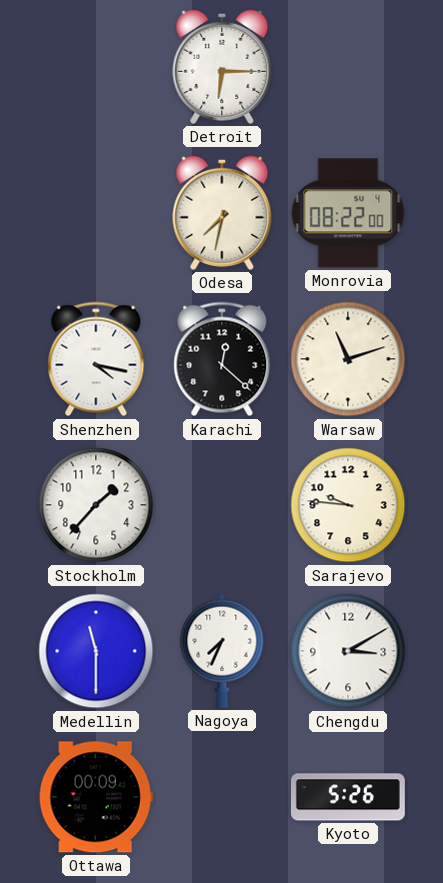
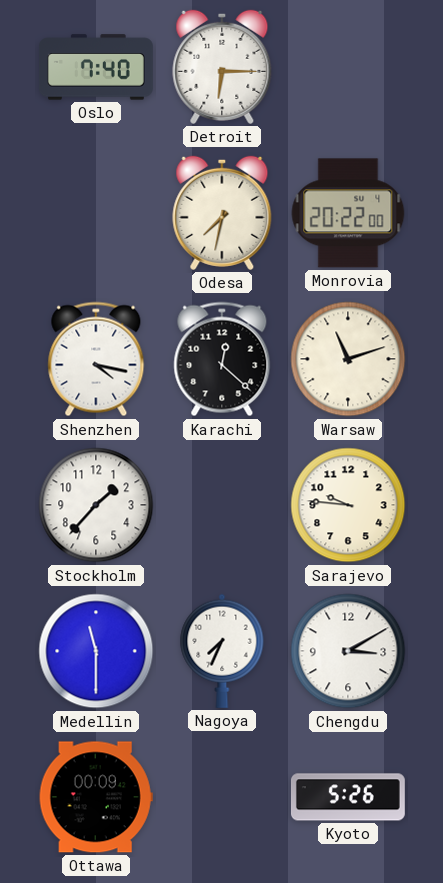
Oslo: none -> 7:40
Monrovia: 08:22 -> 20:22
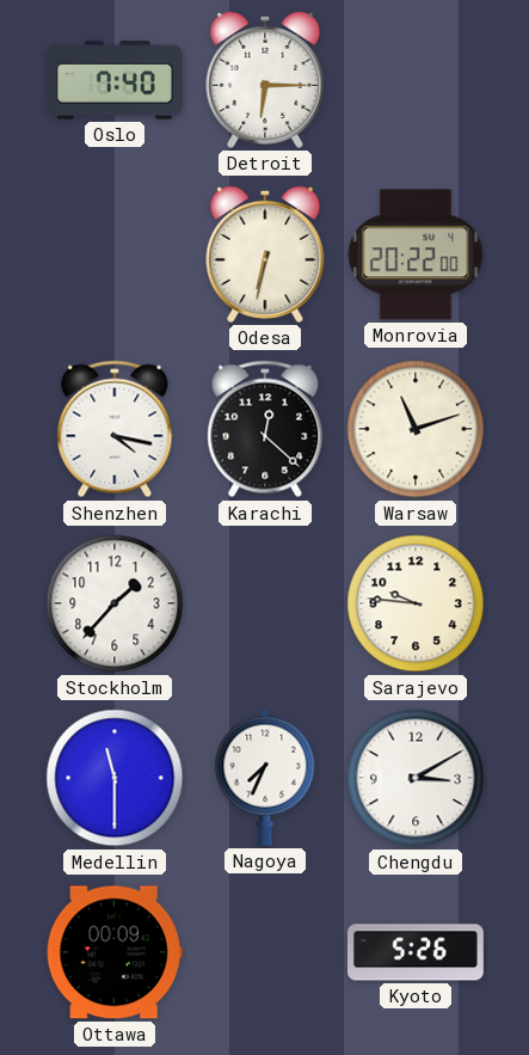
Odesa: 7:32 -> 6:32
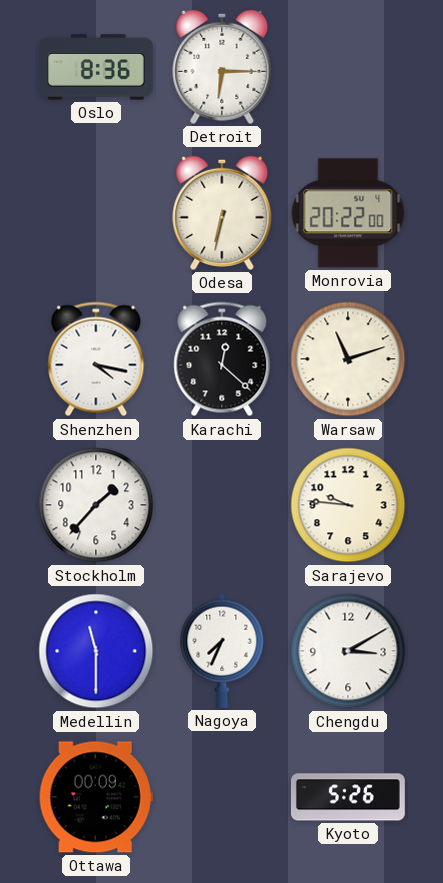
Oslo: 7:40 -> 8:36
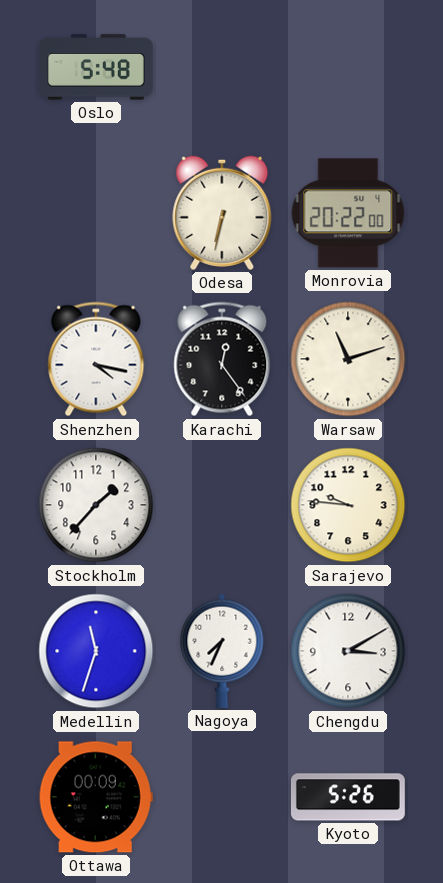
Oslo: 8:36 -> 5:48
Detroit: 6:15 -> none
Karachi: 12:22 -> 12:24
Medellin: 11:30 -> 11:33
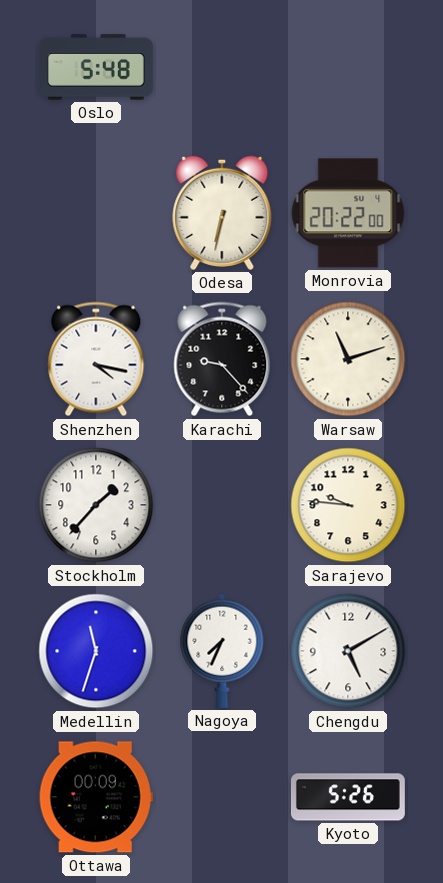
Karachi: 12:24 -> 9:23
Chengdu: 3:10 -> 5:10
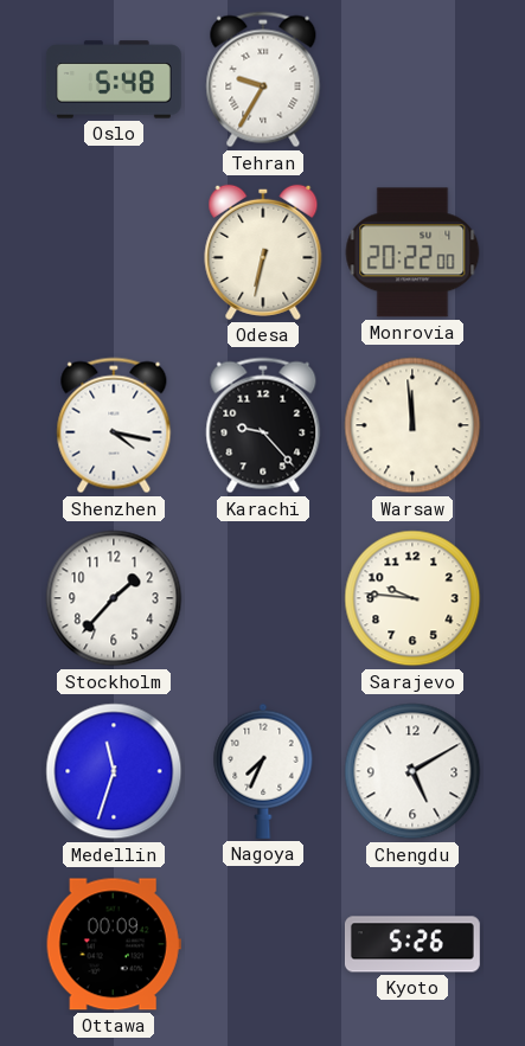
Tehran: none -> 9:35
Warsaw: 11:12 -> 11:59
